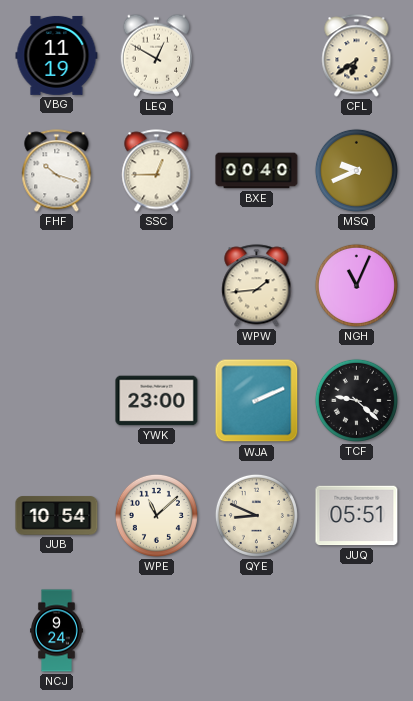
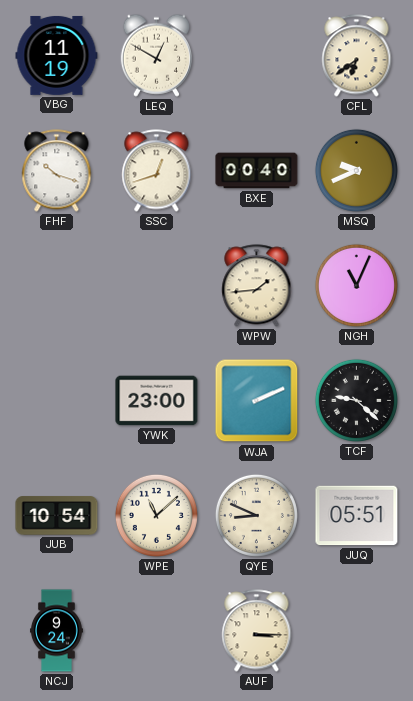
SSC: 12:45 -> 12:42
AUF: none -> 3:15
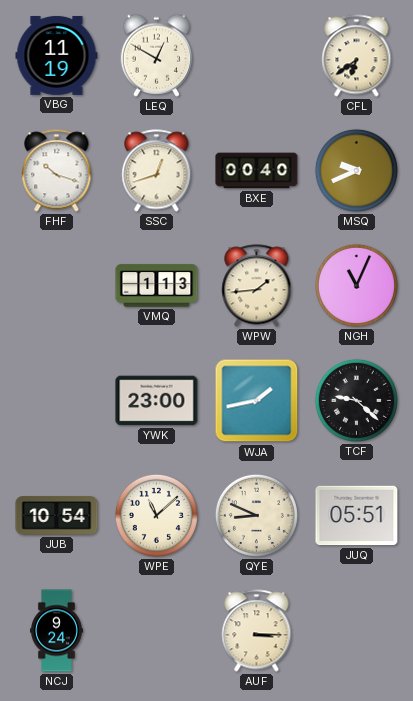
VMQ: none -> 1:13
WJA: 2:11 -> 1:43
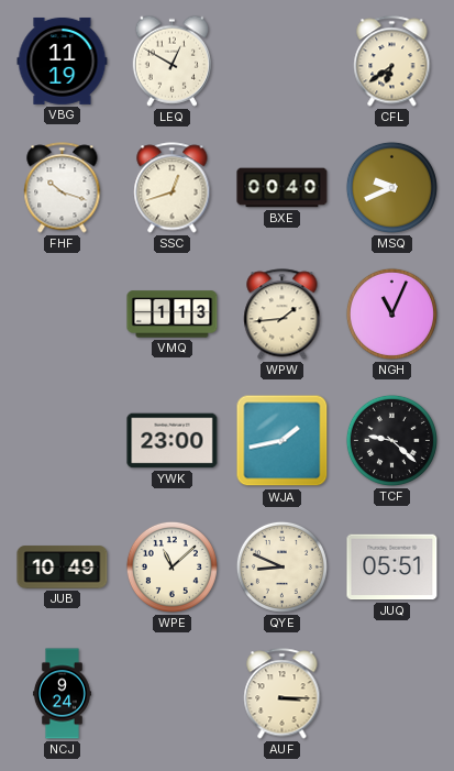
JUB: 10:54 -> 10:49
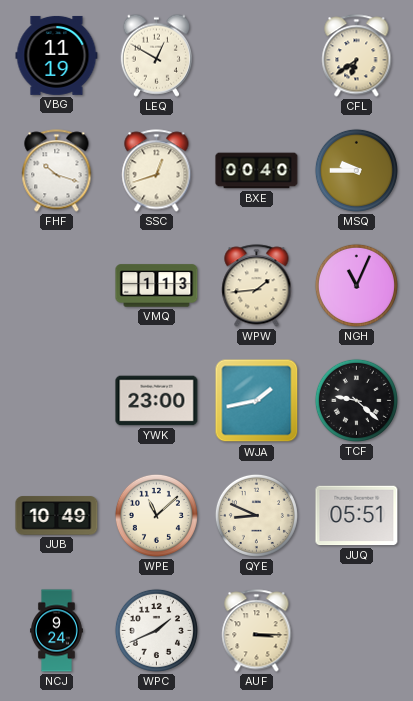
MSQ: 9:41 -> 9:45
WPC: none -> 1:41
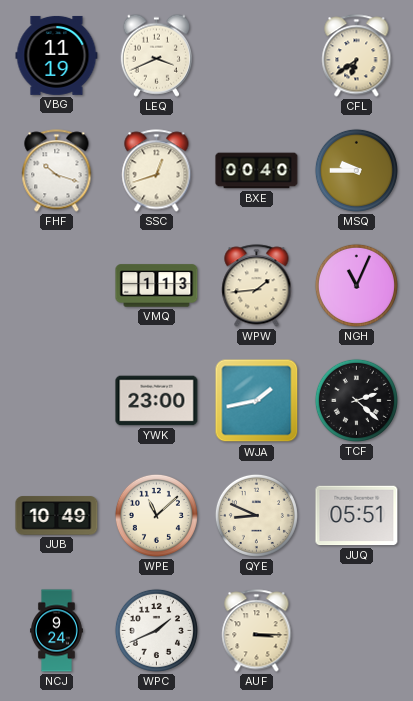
LEQ: 12:50 -> 3:41
TCF: 9:22 -> 2:22
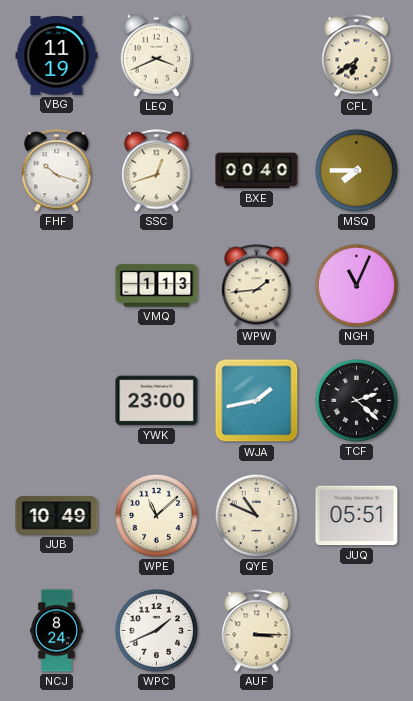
MSQ: 9:45 -> 7:45
QYE: 8:49 -> 10:49
NCJ: 9:24 -> 8:24
